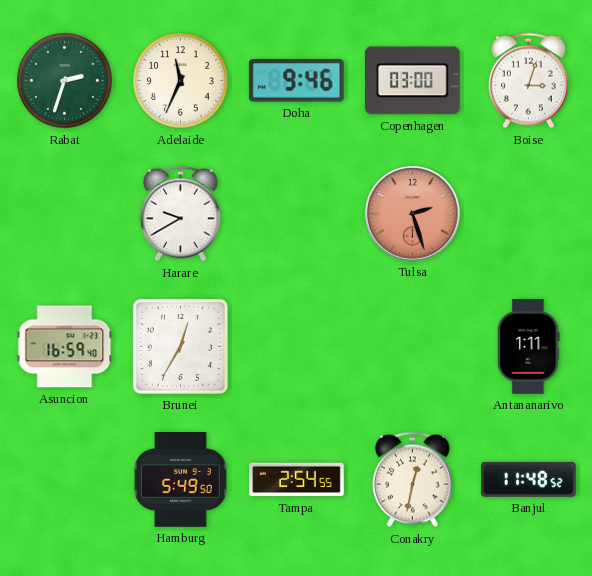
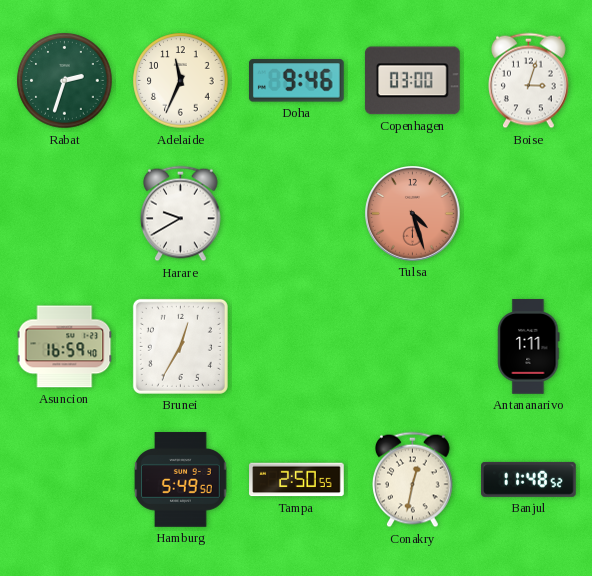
Tulsa: 2:27 -> 4:27
Tampa: 2:54 -> 2:50
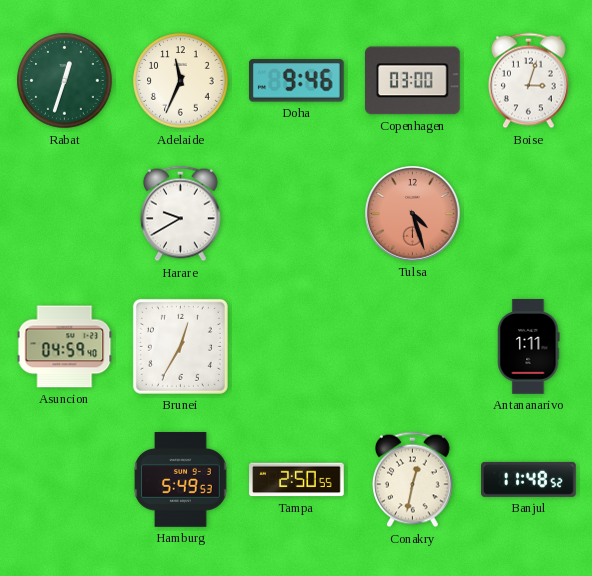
Rabat: 2:33 -> 12:33
Asuncion: 16:59 -> 04:59
Hamburg: 5:49:50 -> 5:49:53
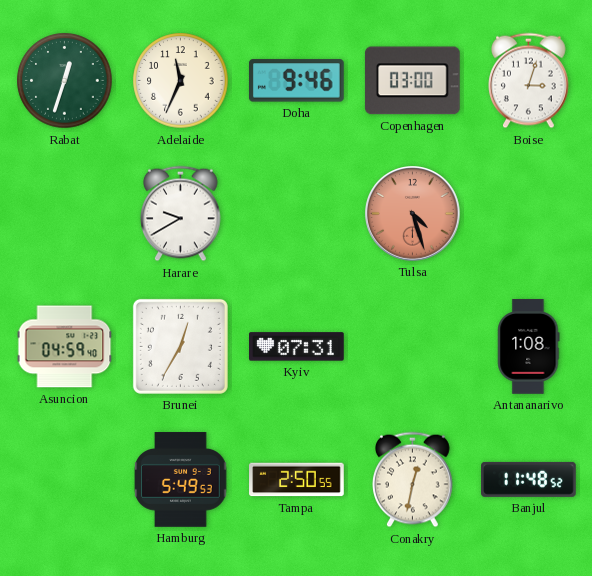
Kyiv: none -> 07:31
Antananarivo: 1:11 -> 1:08
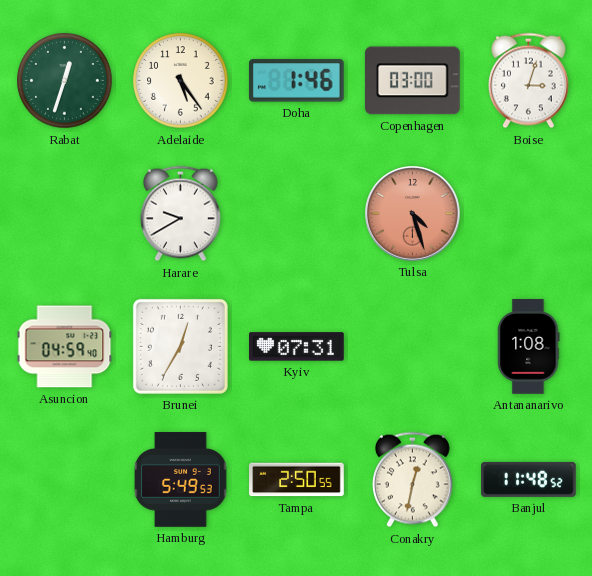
Adelaide: 11:34 -> 5:24
Doha: 9:46 -> 1:46
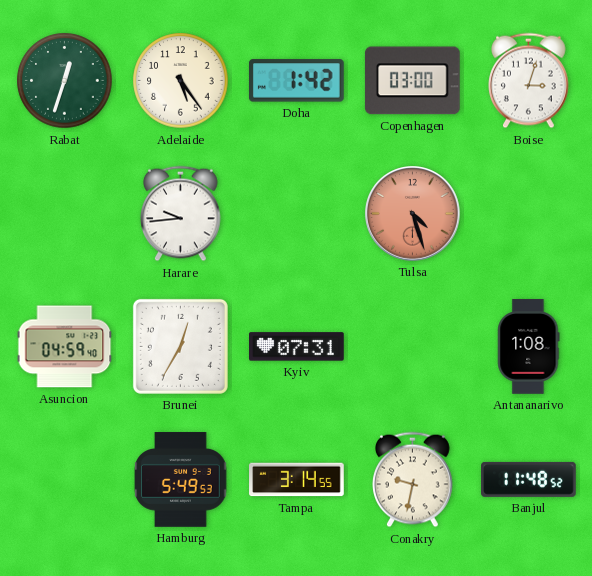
Doha: 1:46 -> 1:42
Harare: 9:40 -> 9:44
Tampa: 2:50 -> 3:14
Conakry: 12:32 -> 9:32
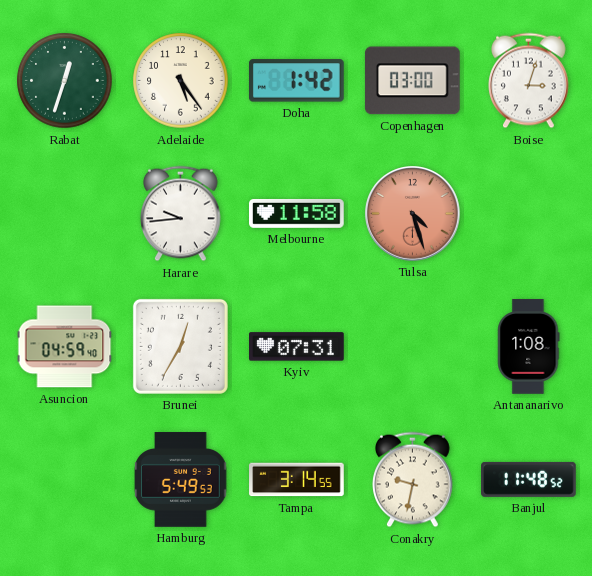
Melbourne: none -> 11:58
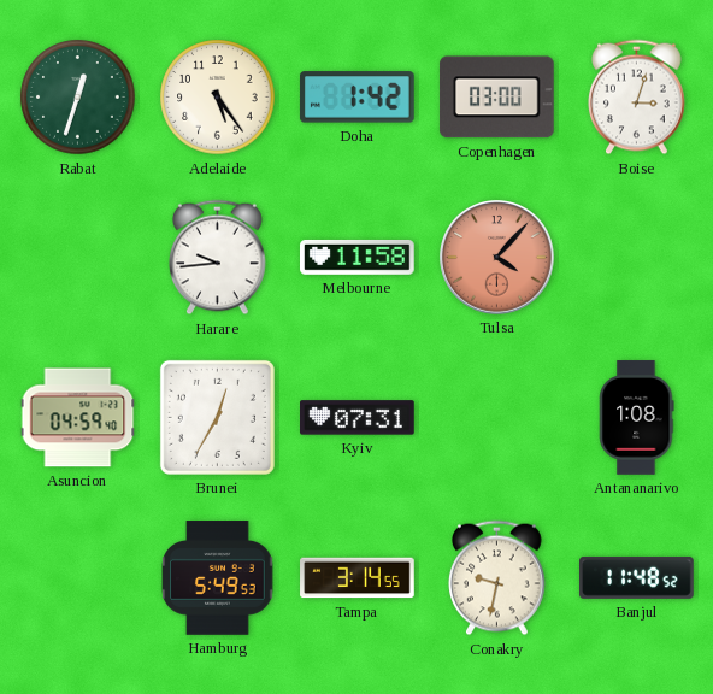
Tulsa: 4:27 -> 4:07
